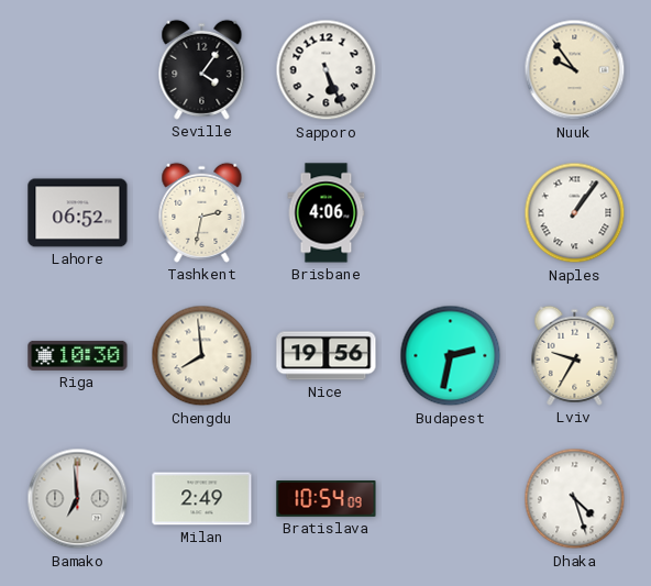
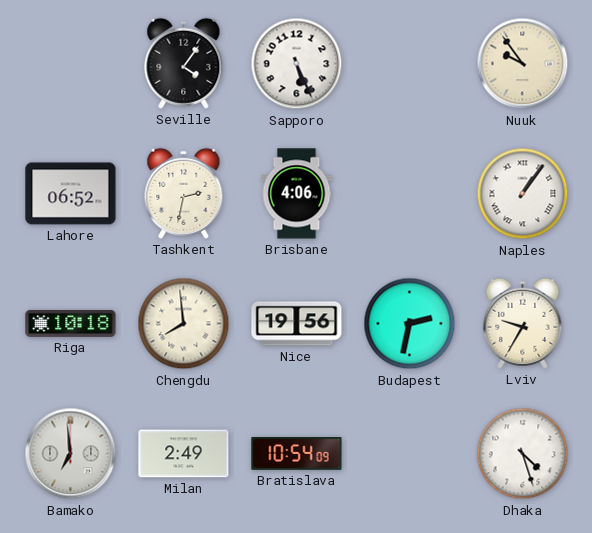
Riga: 10:30 -> 10:18
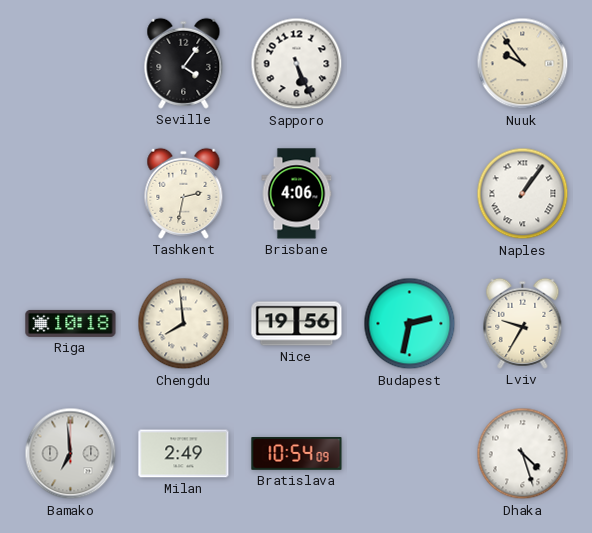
Lahore: 06:52 -> none
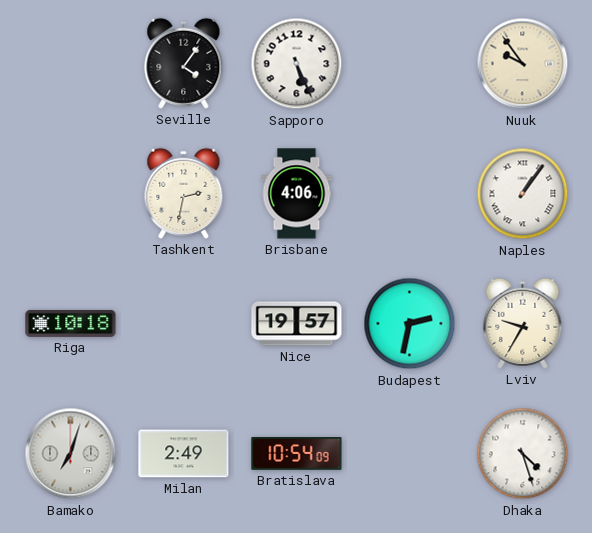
Chengdu: 7:59 -> none
Nice: 19:56 -> 19:57
Bamako: 6:59 -> 7:03
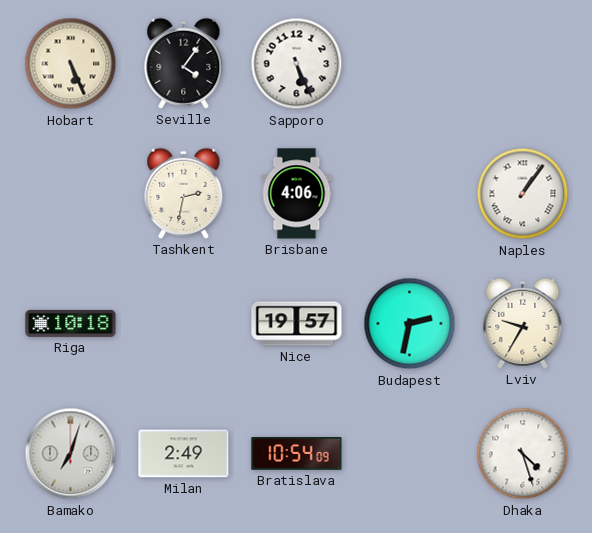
Hobart: none -> 5:26
Nuuk: 9:54 -> none
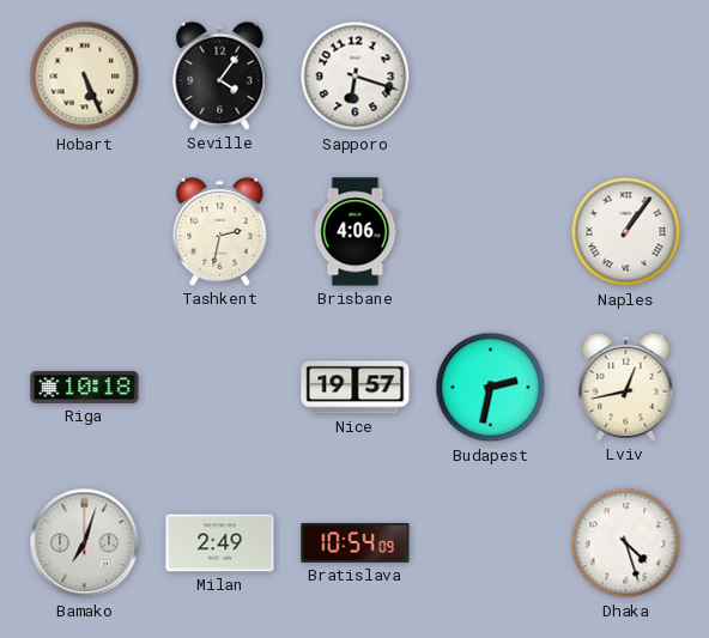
Sapporo: 5:26 -> 6:18
Lviv: 9:35 -> 12:43
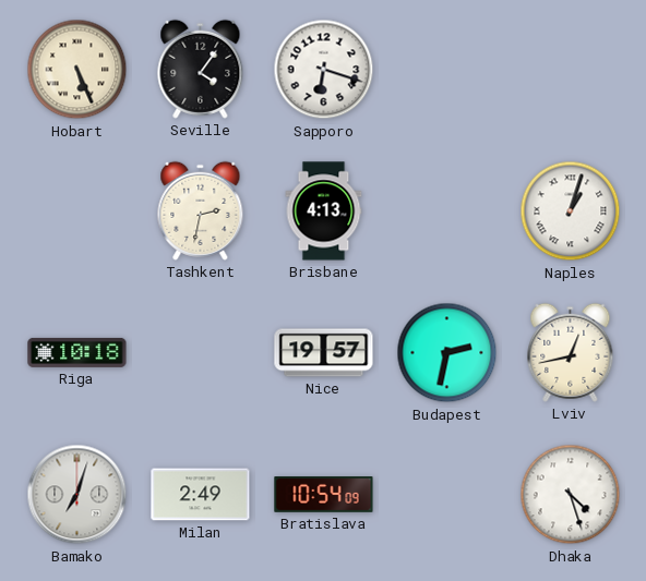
Brisbane: 4:06 -> 4:13
Naples: 1:06 -> 1:03
